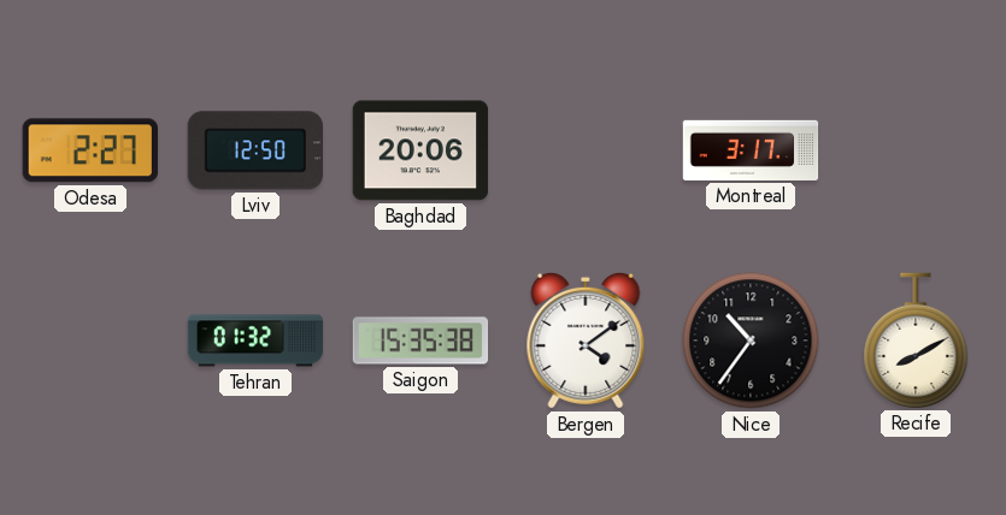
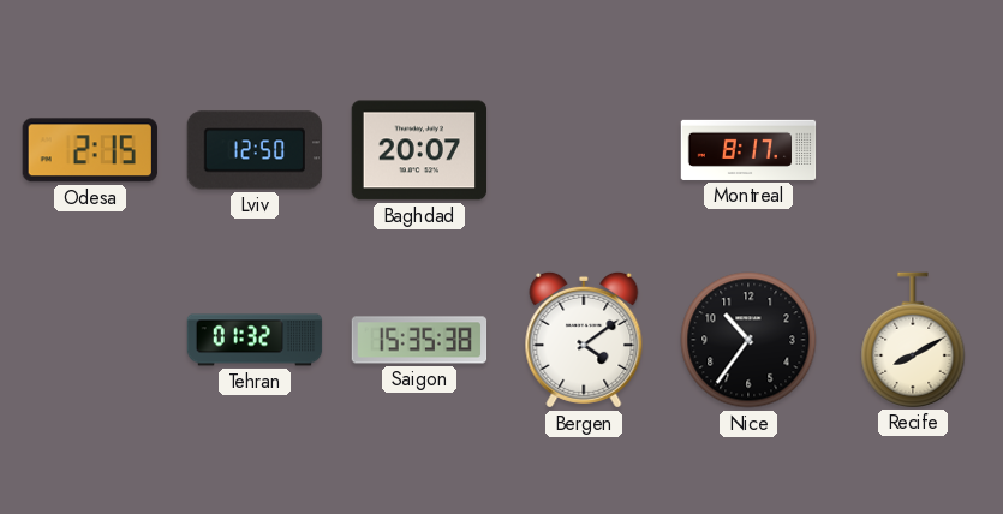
Odesa: 2:27 -> 2:15
Baghdad: 20:06 -> 20:07
Montreal: 3:17 -> 8:17
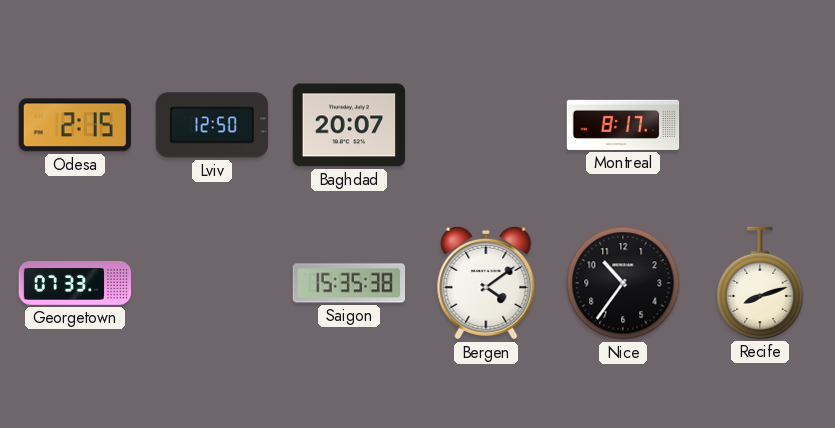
Georgetown: none -> 07:33
Tehran: 01:32 -> none
Recife: 8:10 -> 8:12
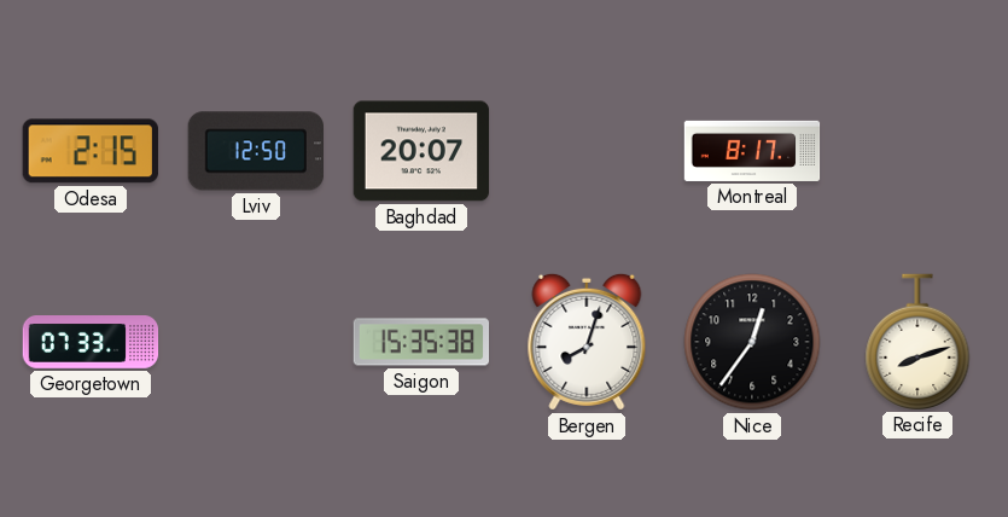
Bergen: 4:09 -> 8:03
Nice: 10:36 -> 12:36
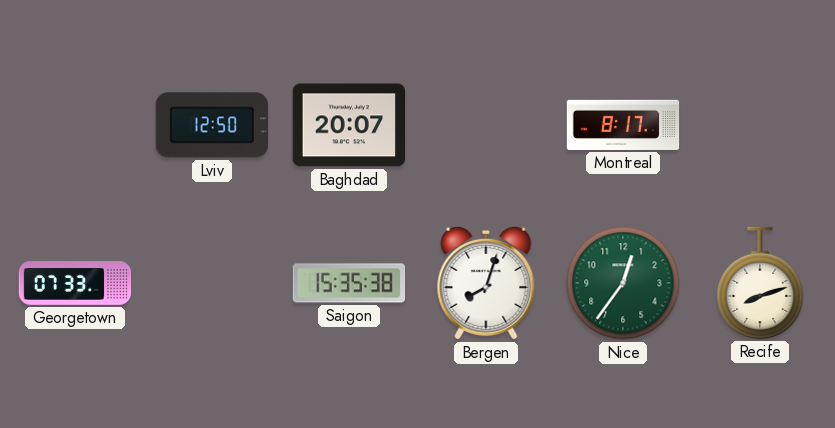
Odesa: 2:15 -> none
Nice dial: black -> green
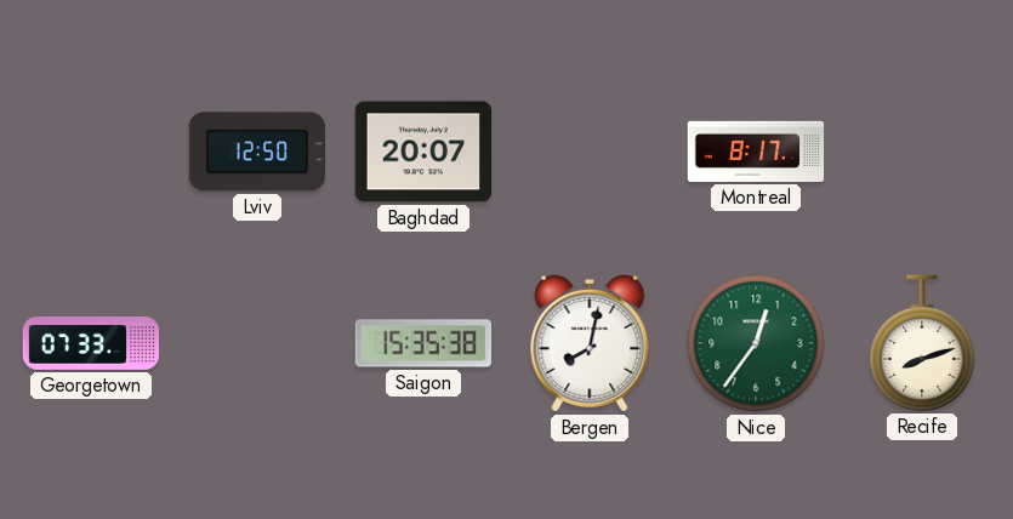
Bergen: 8:03 -> 8:02
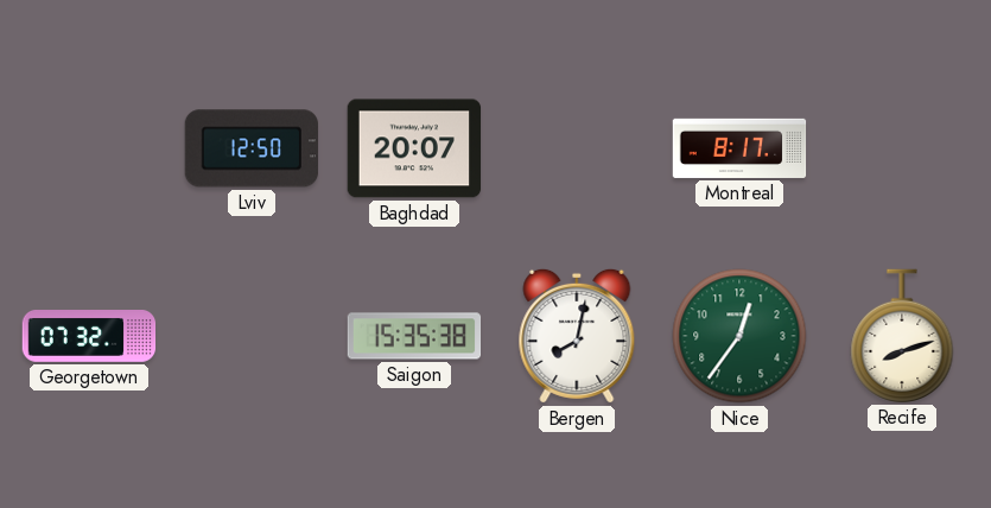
Georgetown: 07:33 -> 07:32
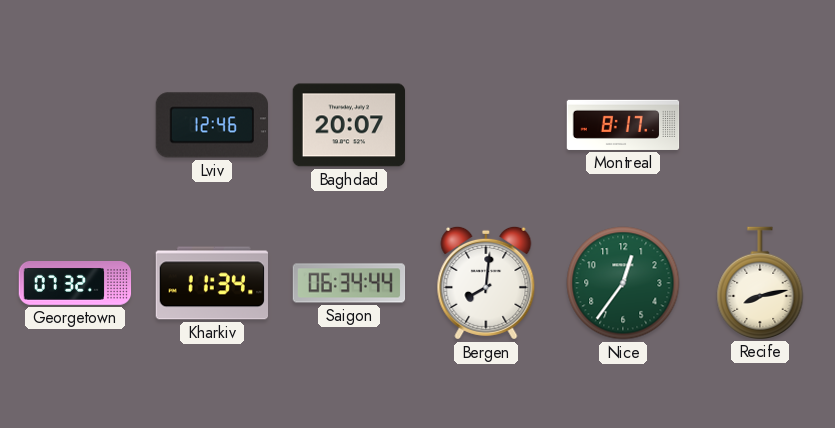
Lviv: 12:50 -> 12:46
Kharkiv: none -> 11:34
Saigon: 15:35 -> 06:34
Bergen: 8:02 -> 8:01
Recife: 8:12 -> 8:13
